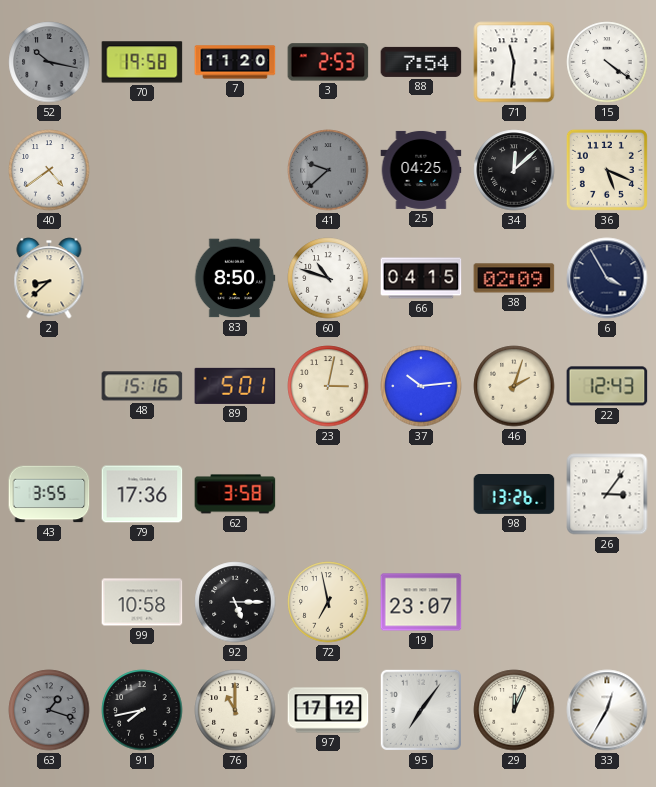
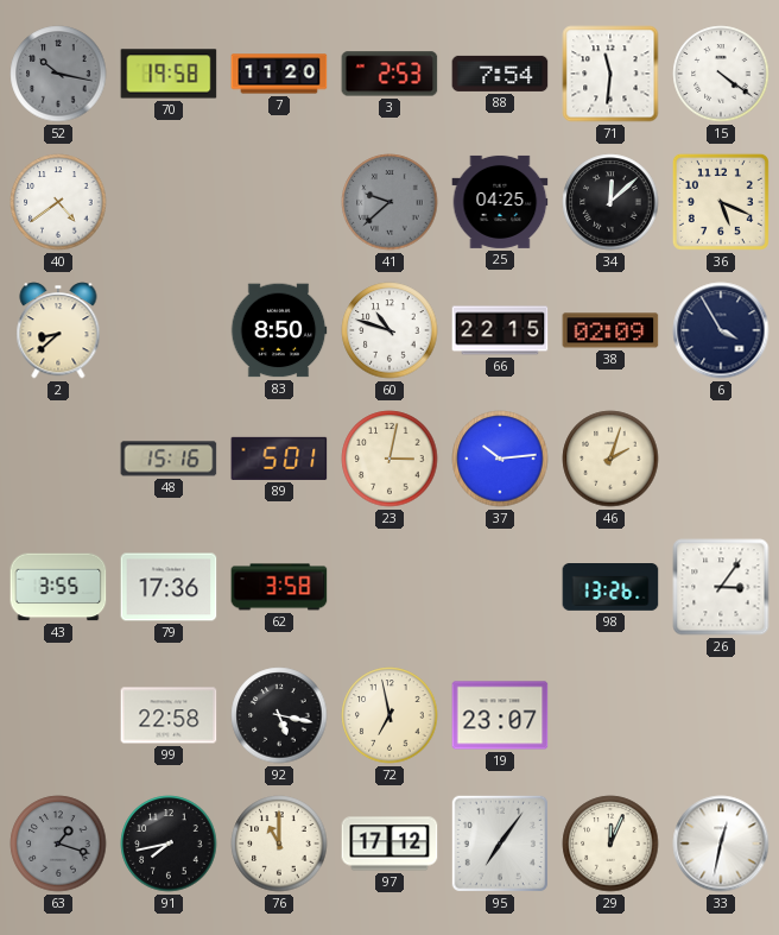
66: 04:15 -> 22:15
22: 12:43 -> none
99: 10:58 -> 22:58
92: 5:15 -> 5:17
33: 12:35 -> 12:32
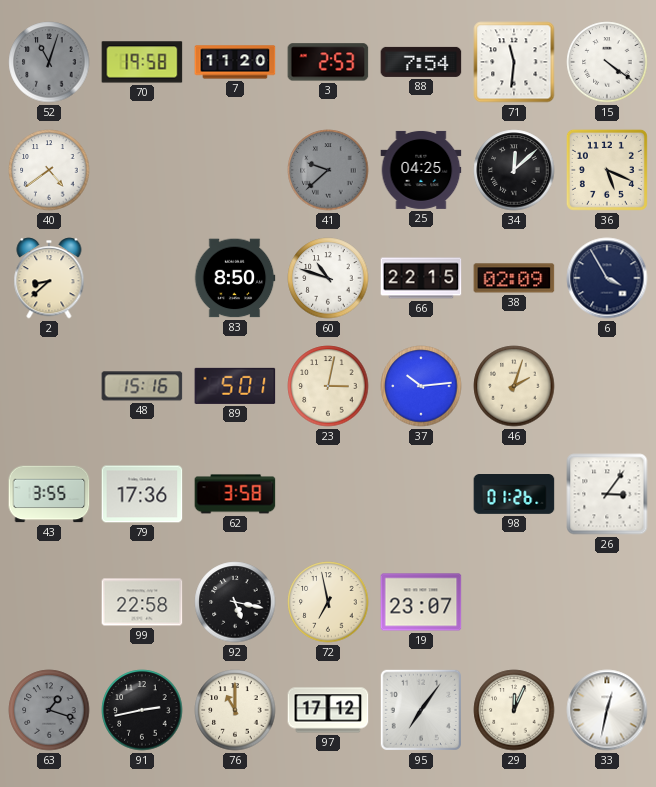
52: 10:17 -> 11:03
98: 13:26 -> 01:26
91: 7:43 -> 2:43
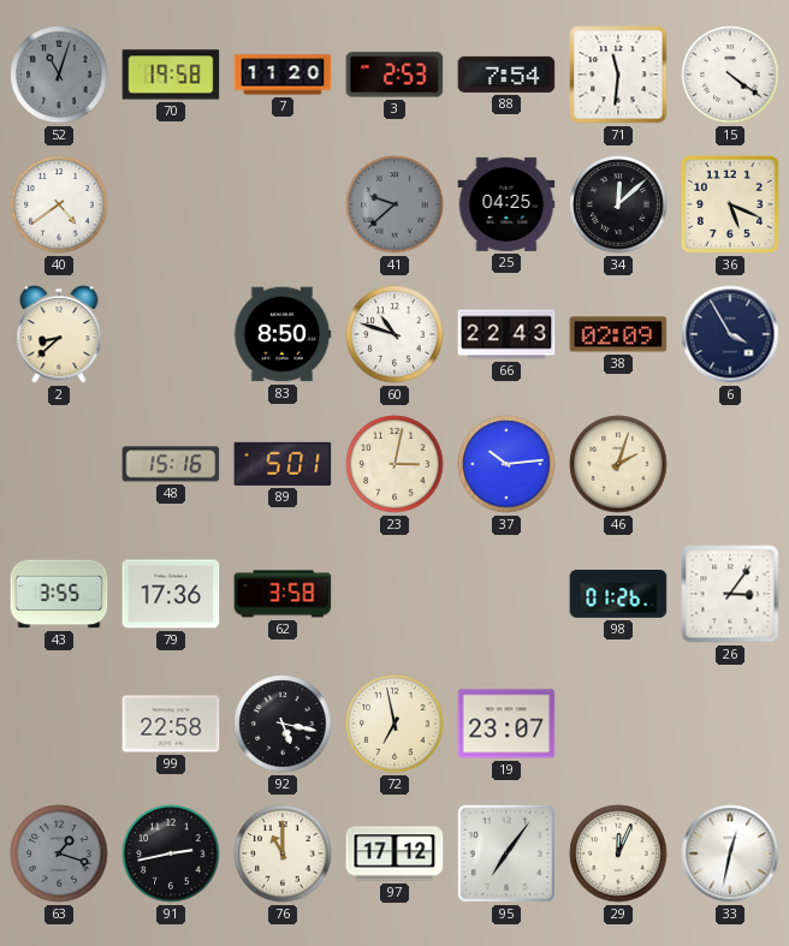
66: 22:15 -> 22:43
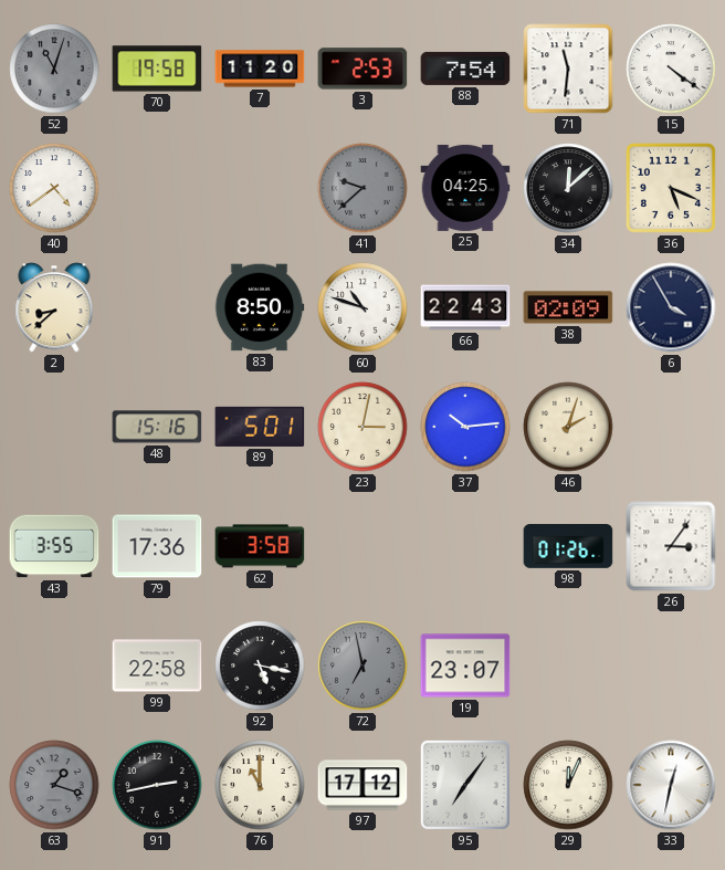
72 dial: cream -> grey
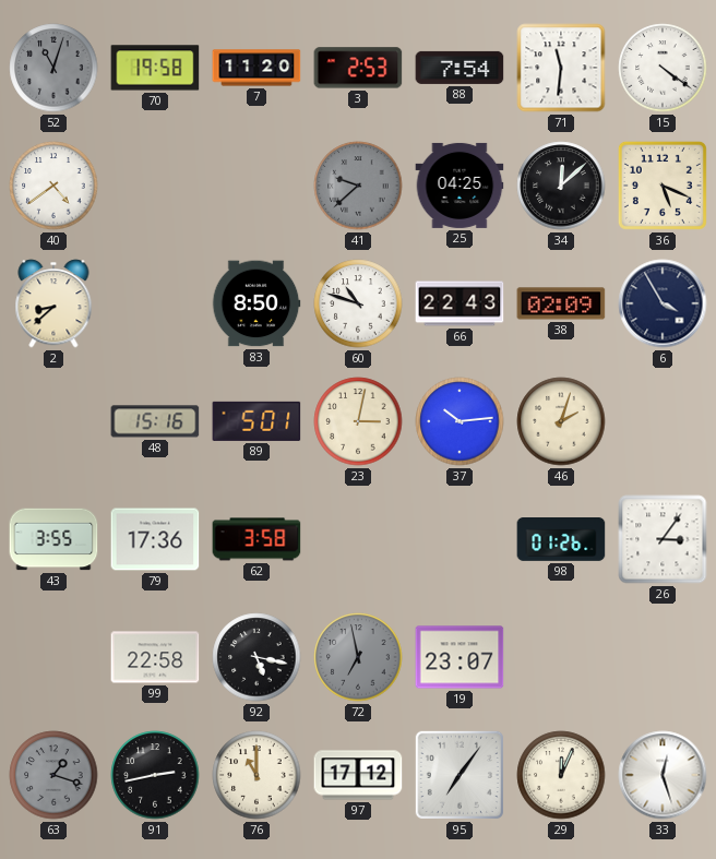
33: 12:32 -> 12:27
